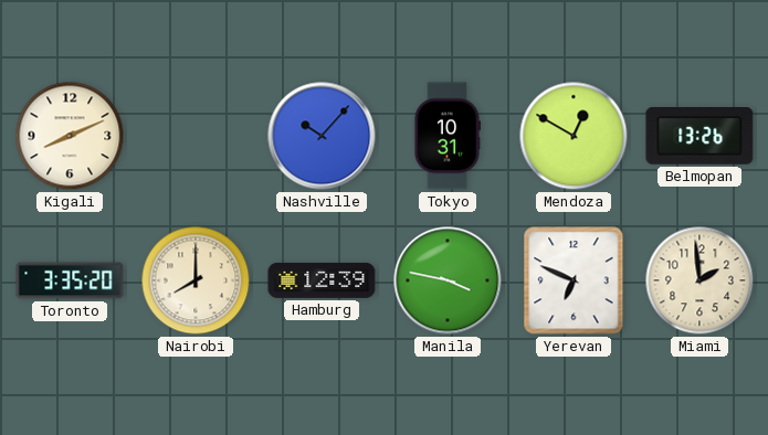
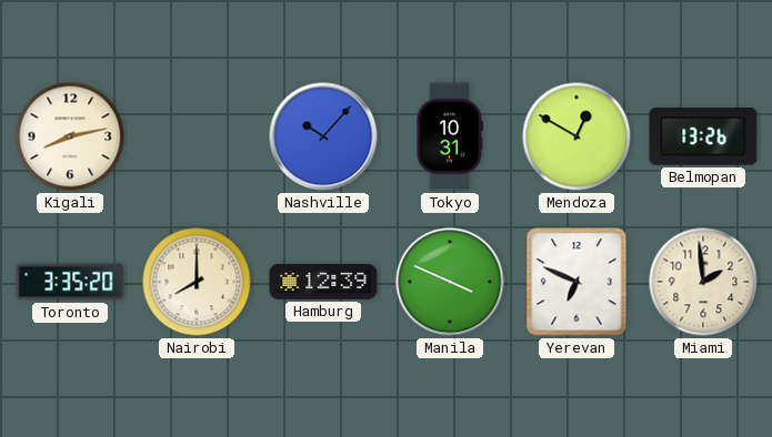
Kigali: 8:11 -> 8:13
Manila: 3:47 -> 3:49
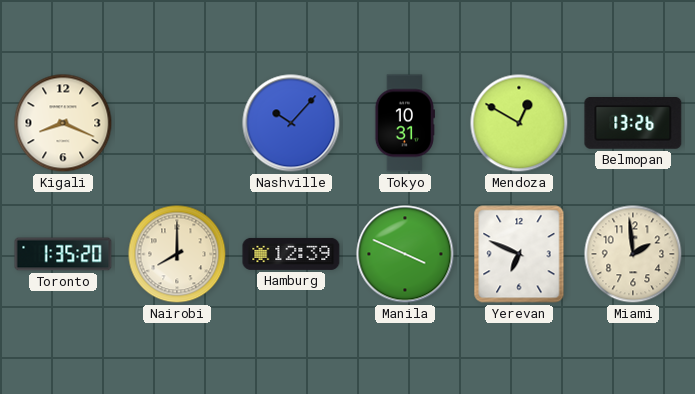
Kigali: 8:13 -> 8:19
Toronto: 3:35 -> 1:35
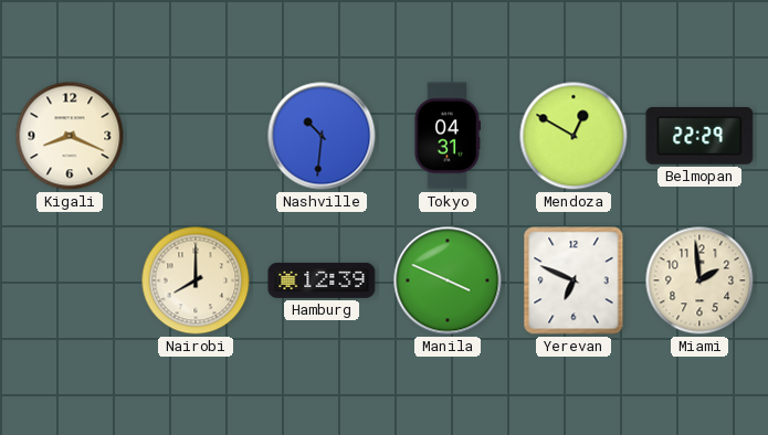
Nashville: 10:07 -> 10:31
Tokyo: 10:31 -> 04:31
Belmopan: 13:26 -> 22:29
Toronto: 1:35 -> none
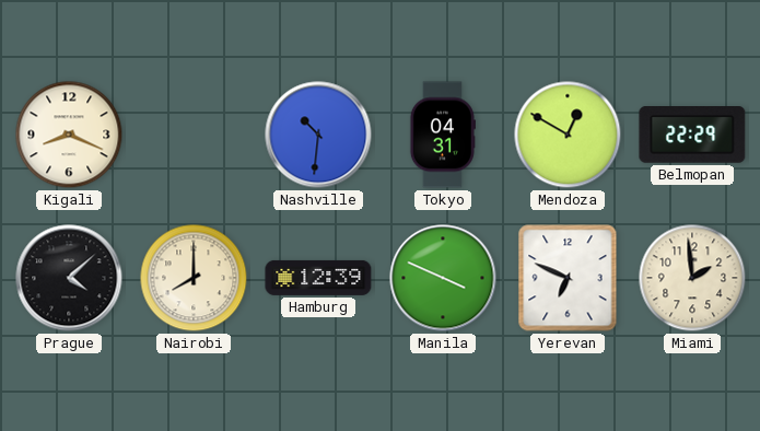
Prague: none -> 4:08
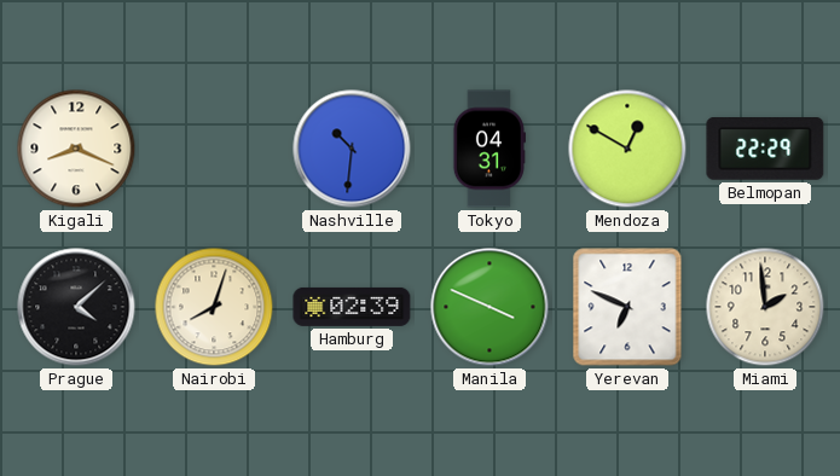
Nairobi: 8:00 -> 8:03
Hamburg: 12:39 -> 02:39
